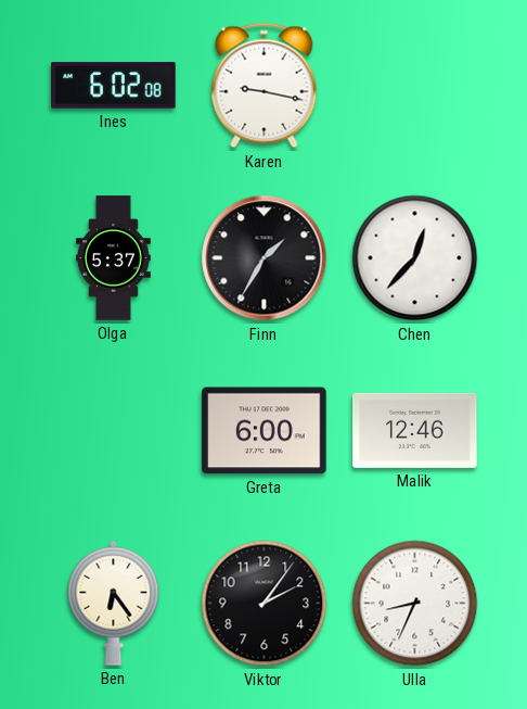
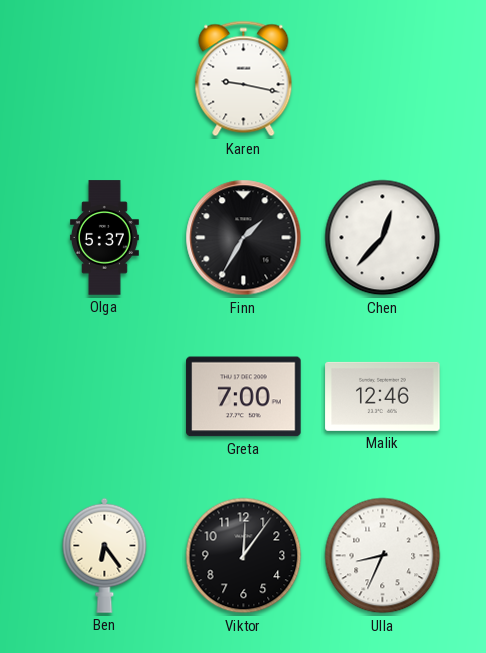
Ines: 6:02 -> none
Greta: 6:00 -> 7:00
Viktor: 2:06 -> 12:06
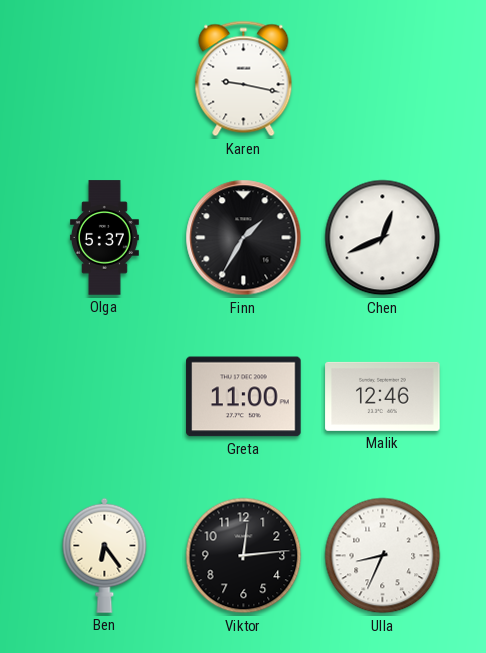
Chen: 12:37 -> 12:41
Greta: 7:00 -> 11:00
Viktor: 12:06 -> 12:14
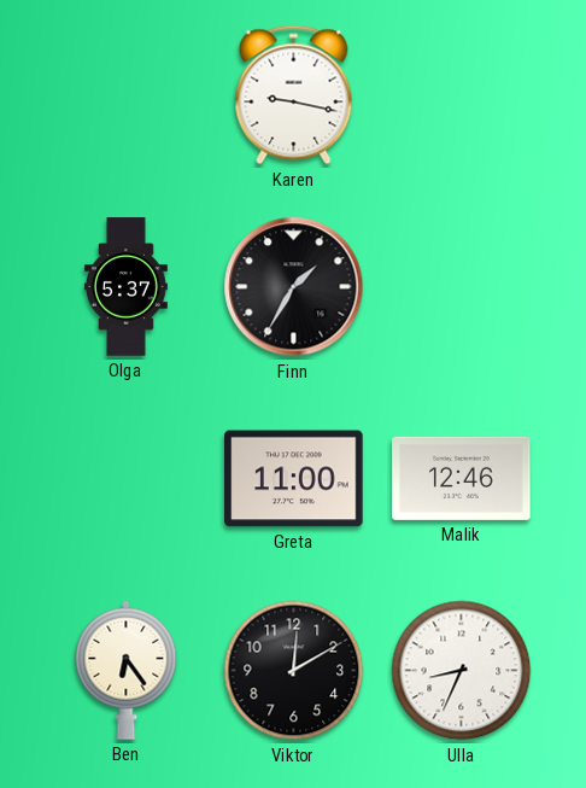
Chen: 12:41 -> none
Viktor: 12:14 -> 12:10
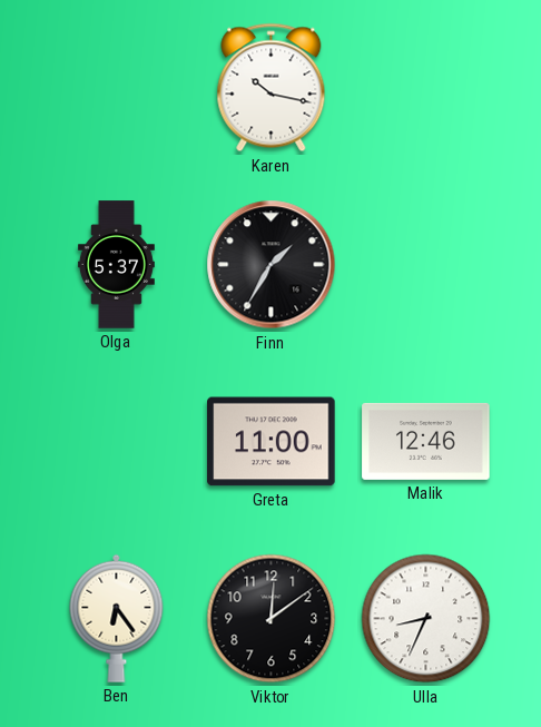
Karen: 9:17 -> 10:17
Viktor: 12:10 -> 12:09
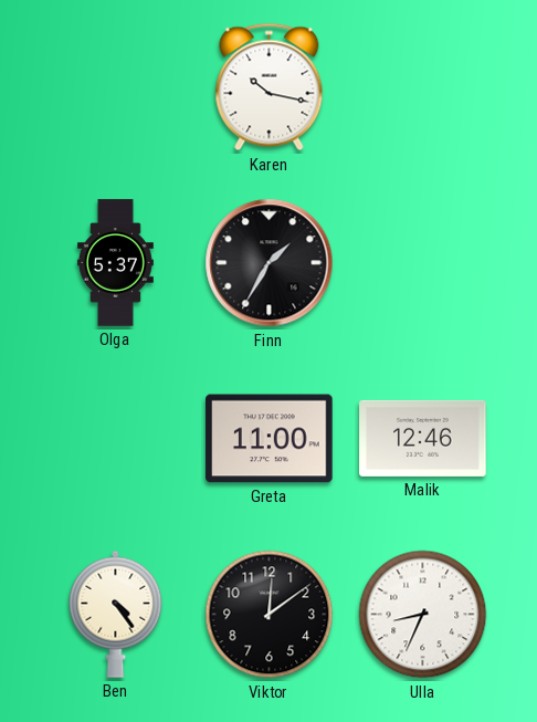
Ben: 6:24 -> 4:24
